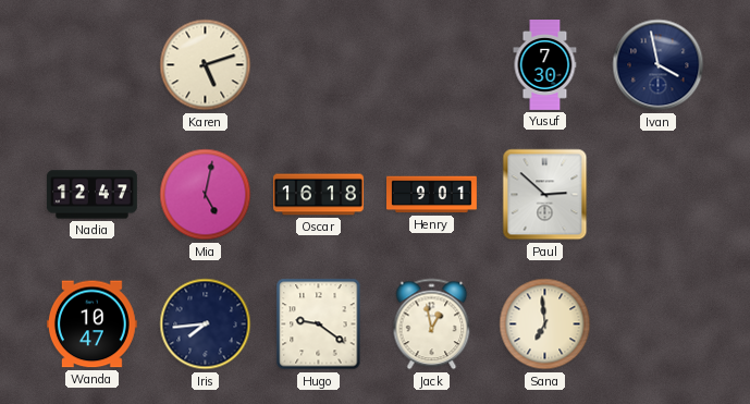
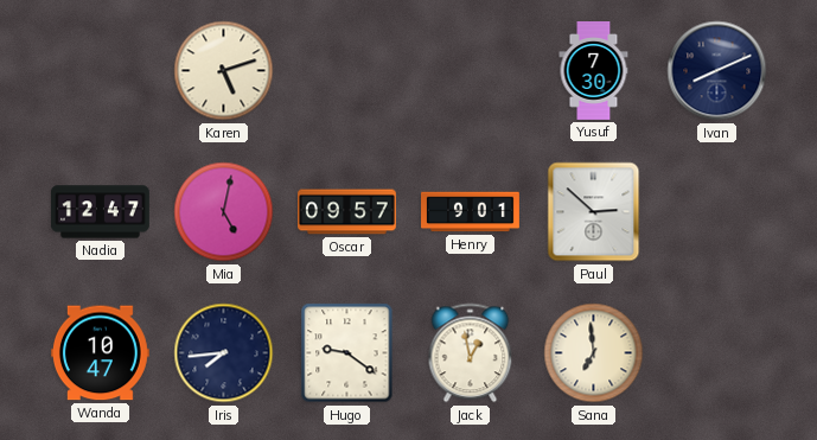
Ivan: 3:58 -> 8:11
Oscar: 16:18 -> 09:57
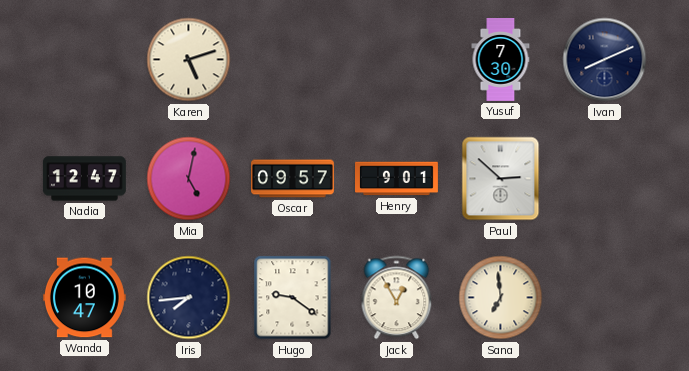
Jack: 12:58 -> 12:55
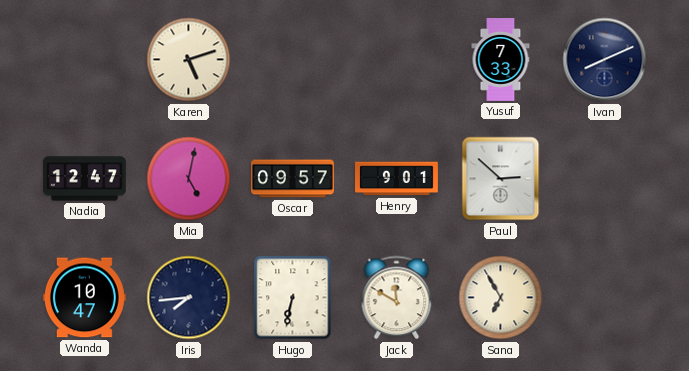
Yusuf: 7:30 -> 7:33
Hugo: 9:21 -> 6:32
Jack: 12:55 -> 11:50
Sana: 6:59 -> 6:55
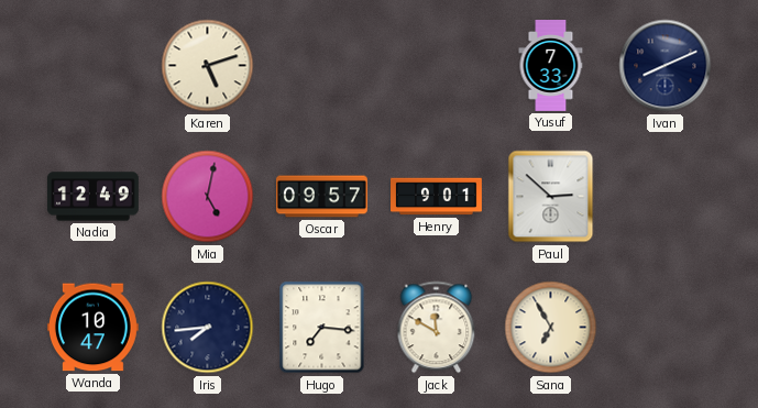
Nadia: 12:47 -> 12:49
Hugo: 6:32 -> 7:16
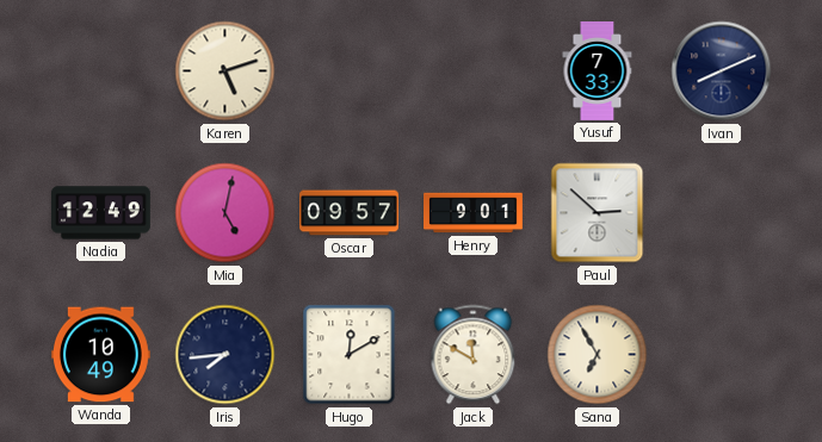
Wanda: 10:47 -> 10:49
Hugo: 7:16 -> 12:10
